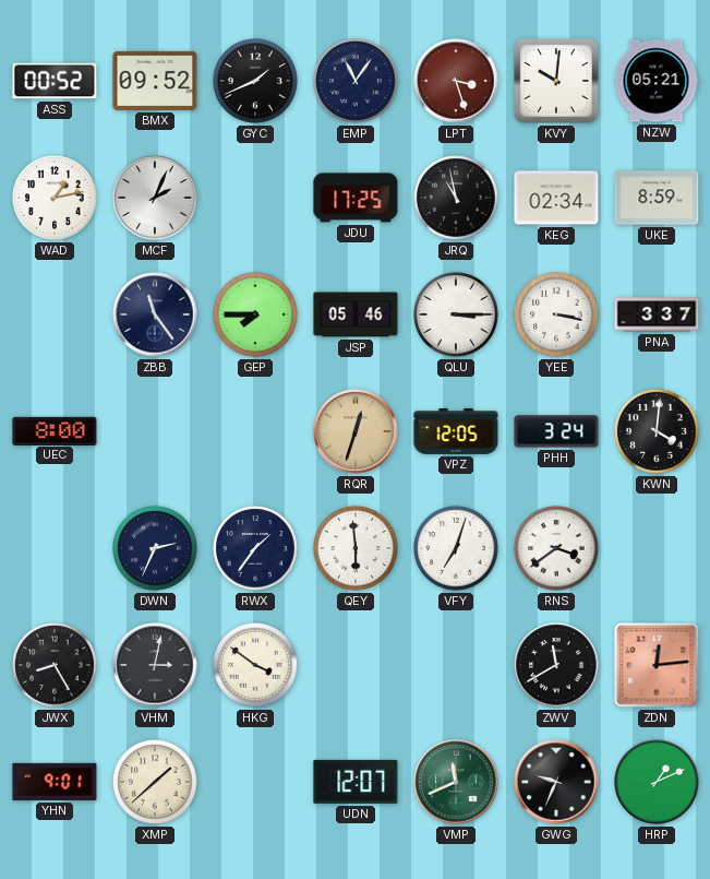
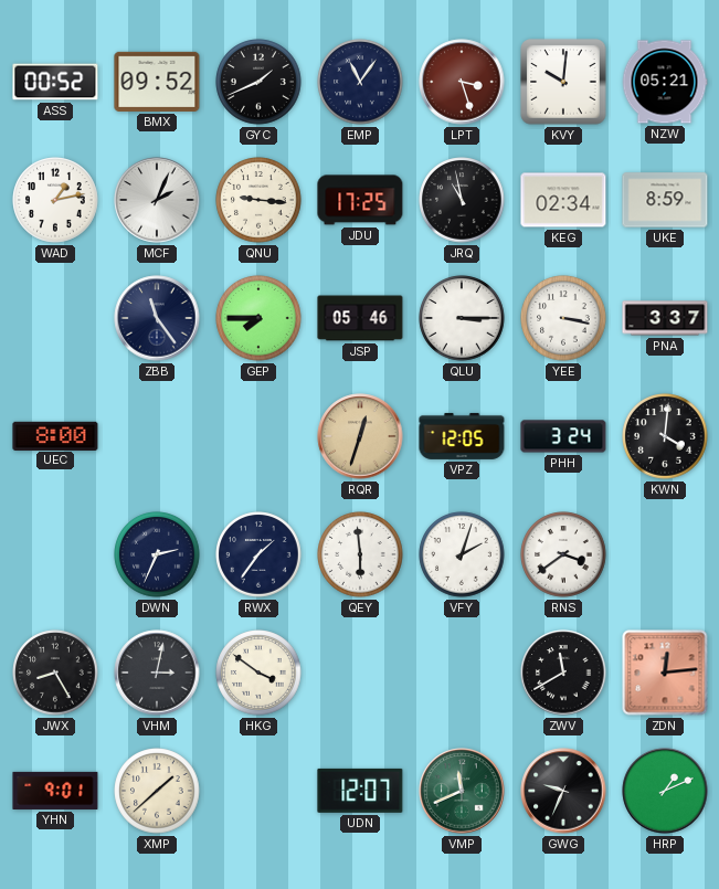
QNU: none -> 9:16
VFY: 7:03 -> 2:03
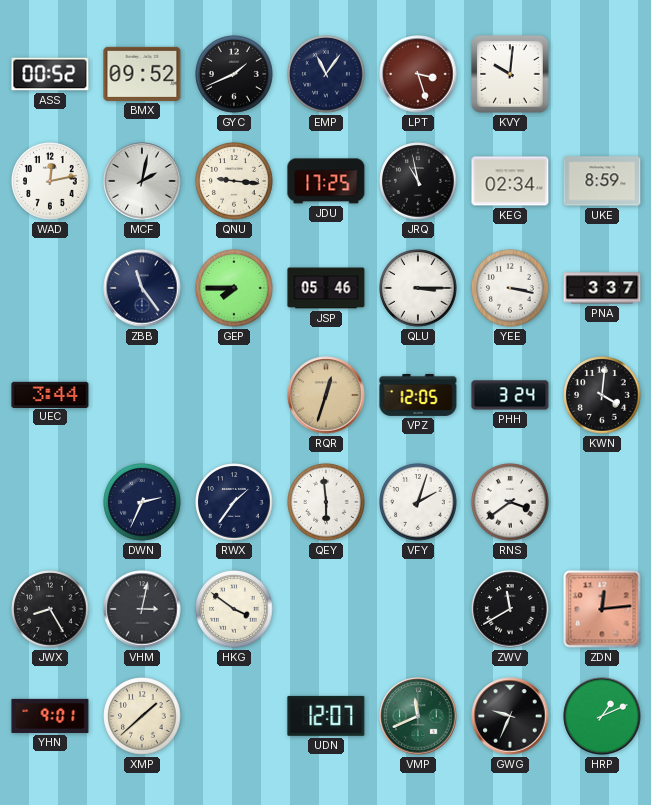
NZW: 05:21 -> none
WAD: 1:13 -> 12:13
MCF: 2:04 -> 2:02
UEC: 8:00 -> 3:44
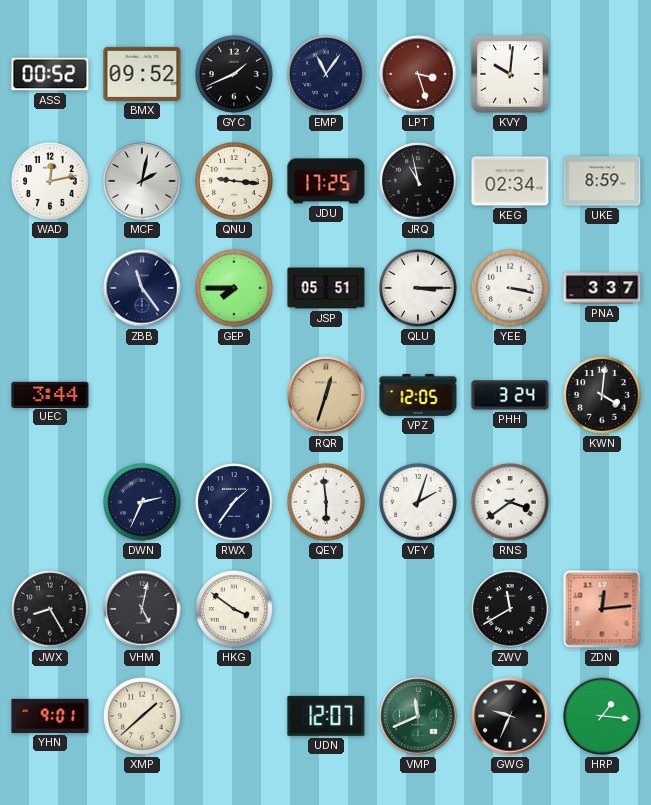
JSP: 05:46 -> 05:51
VHM: 3:02 -> 5:02
HRP: 1:11 -> 1:16
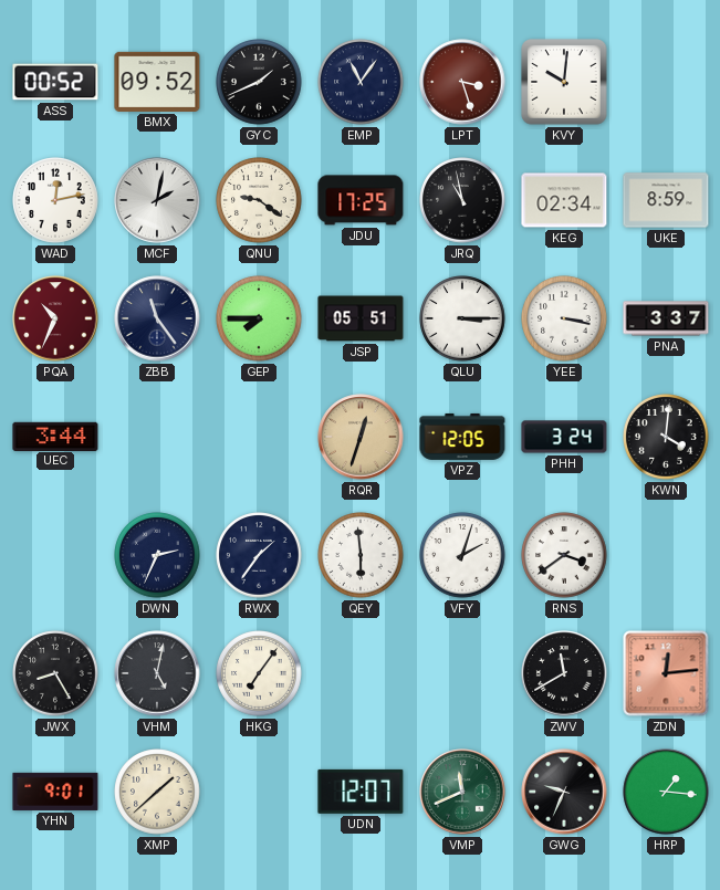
QNU: 9:16 -> 9:21
PQA: none -> 10:34
HKG: 3:51 -> 7:06
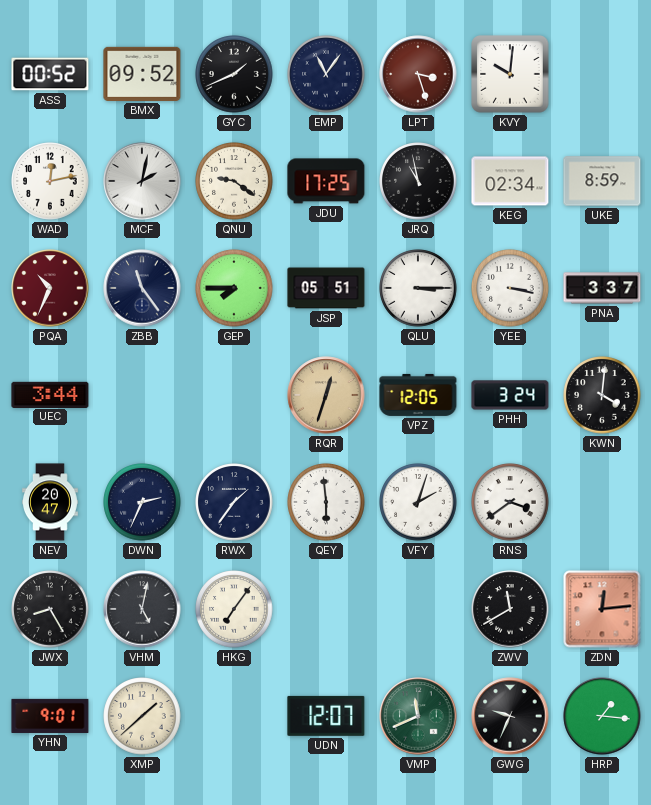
NEV: none -> 20:47
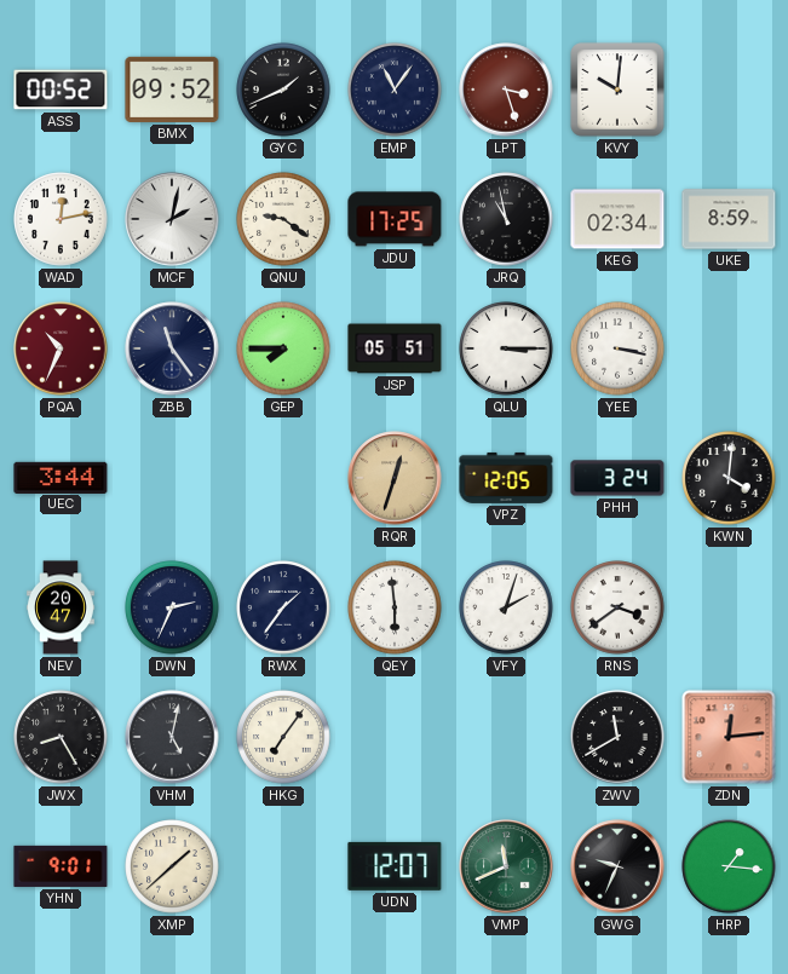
PNA: 3:37 -> none
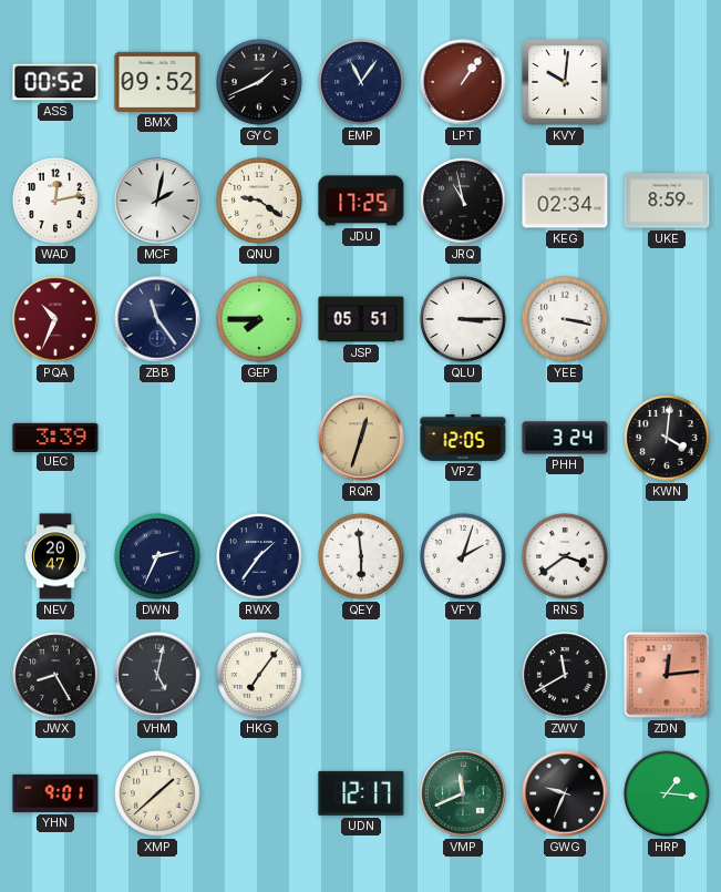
LPT: 3:27 -> 1:06
UEC: 3:44 -> 3:39
UDN: 12:07 -> 12:17
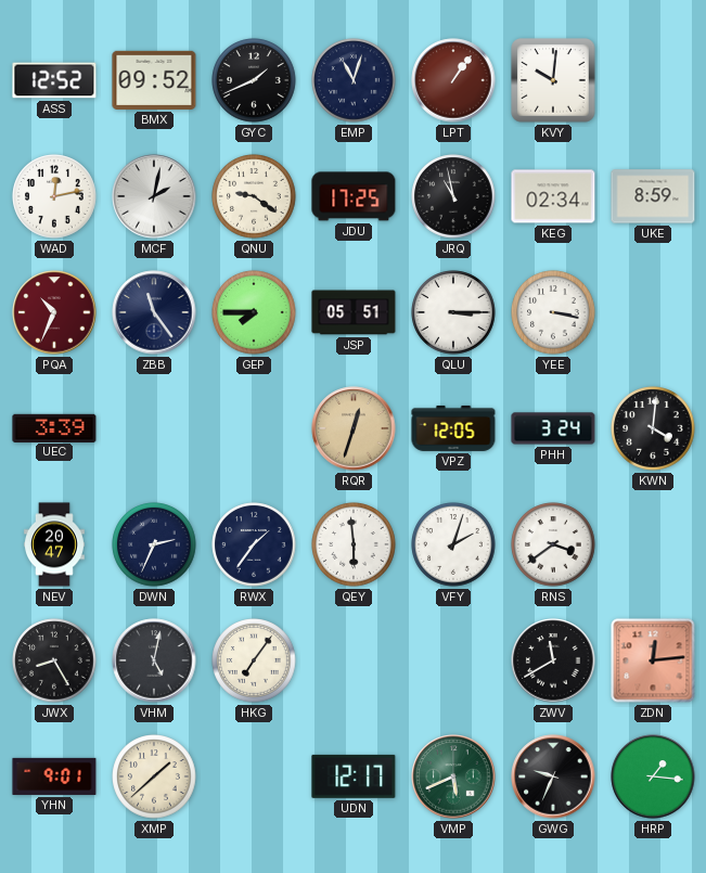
ASS: 00:52 -> 12:52
EMP: 11:06 -> 11:03
VMP: 11:41 -> 5:41
